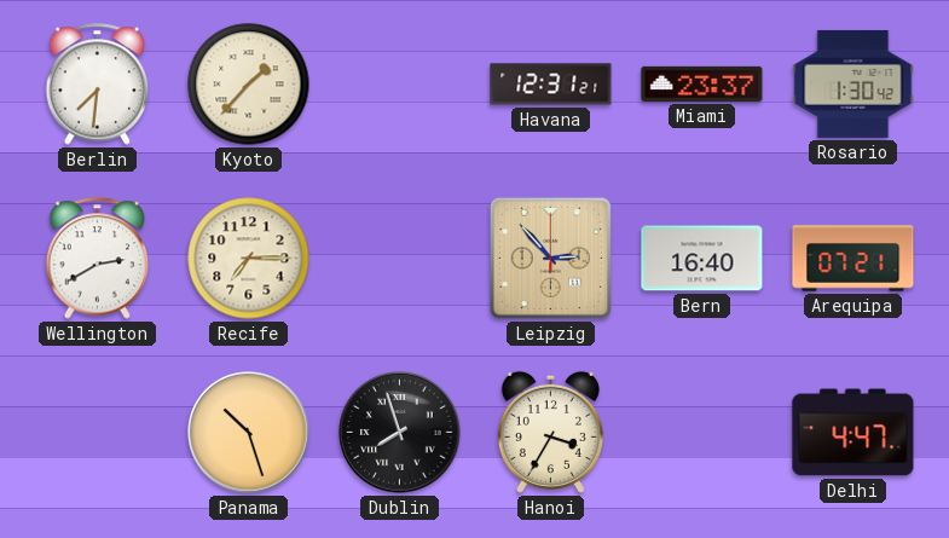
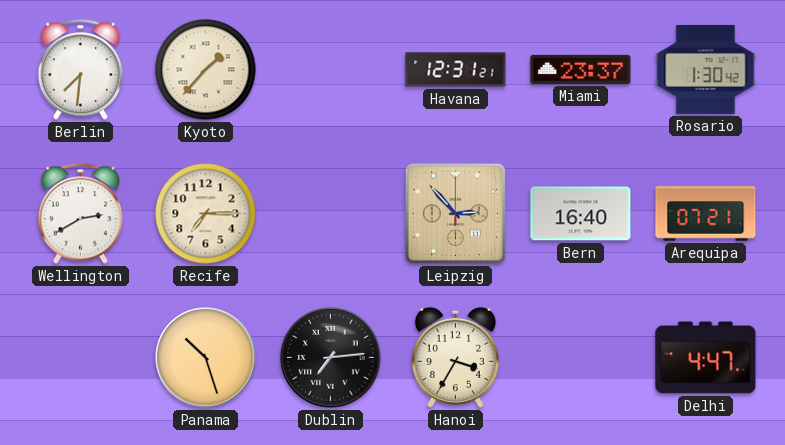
Dublin: 7:57 -> 7:14
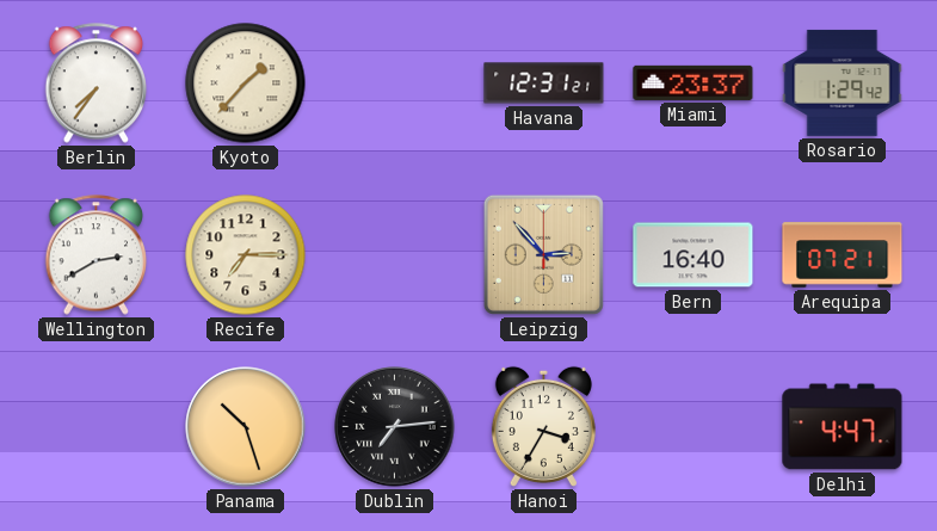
Berlin: 7:31 -> 7:36
Rosario: 1:30 -> 1:29
